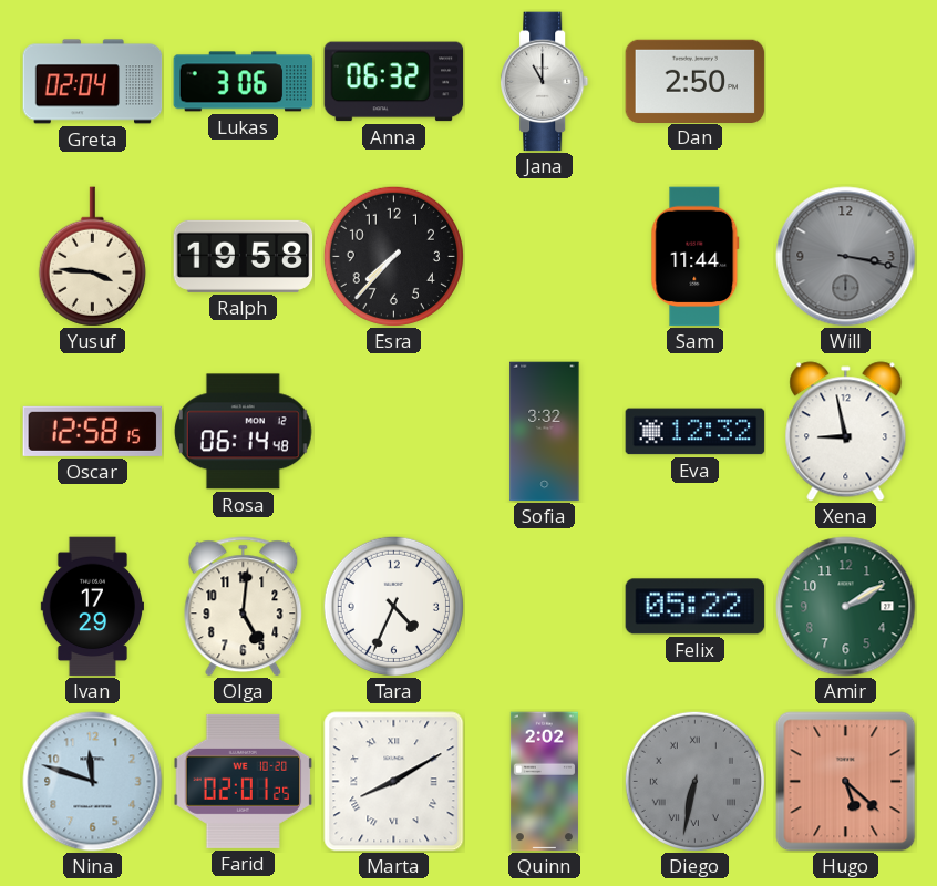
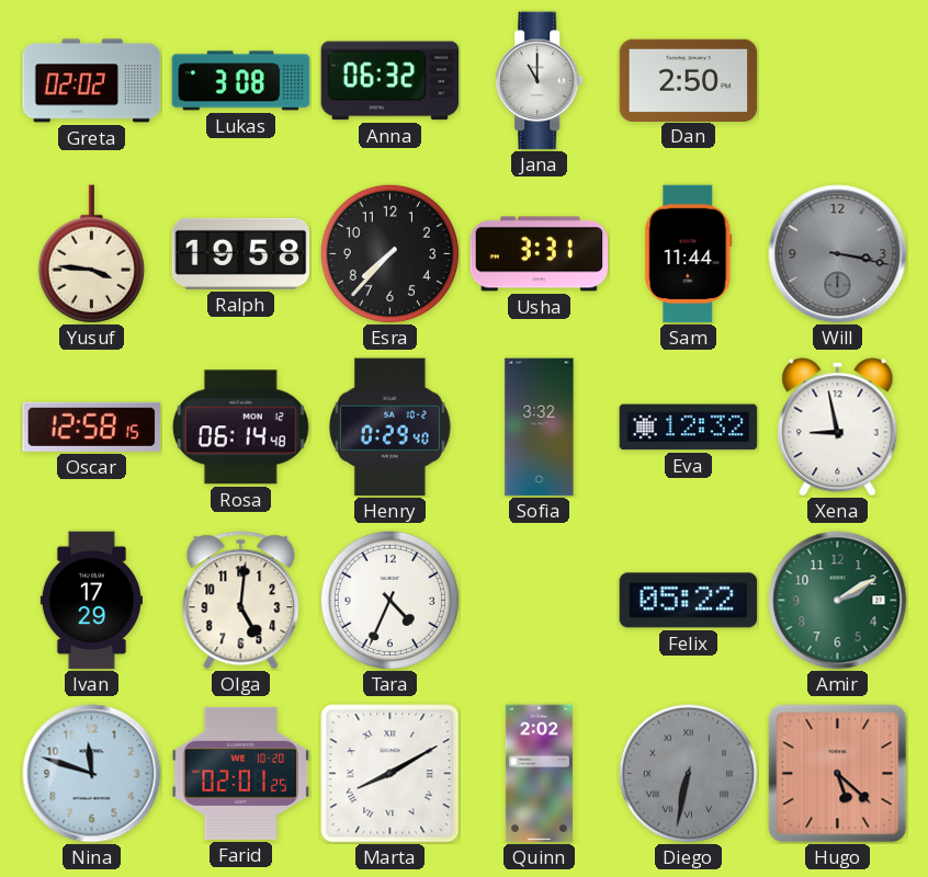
Greta: 02:04 -> 02:02
Lukas: 3:06 -> 3:08
Usha: none -> 3:31
Henry: none -> 0:29
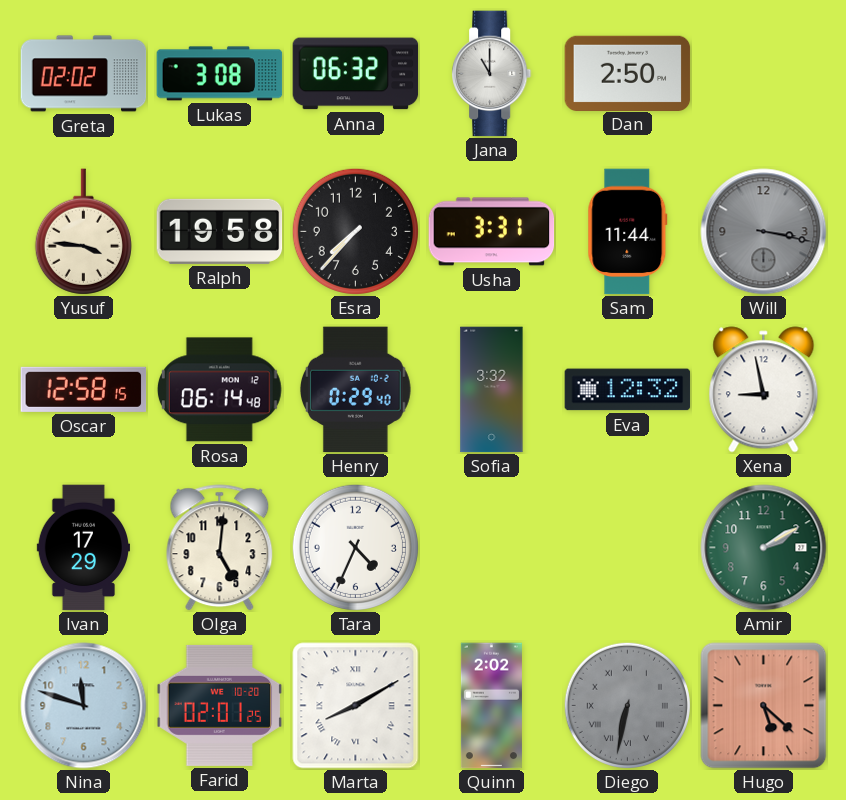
Felix: 05:22 -> none
